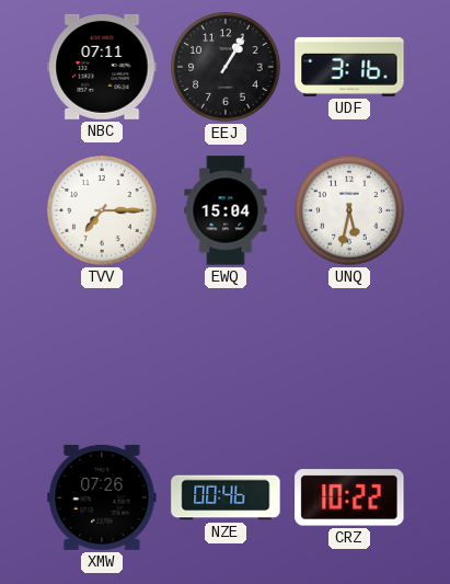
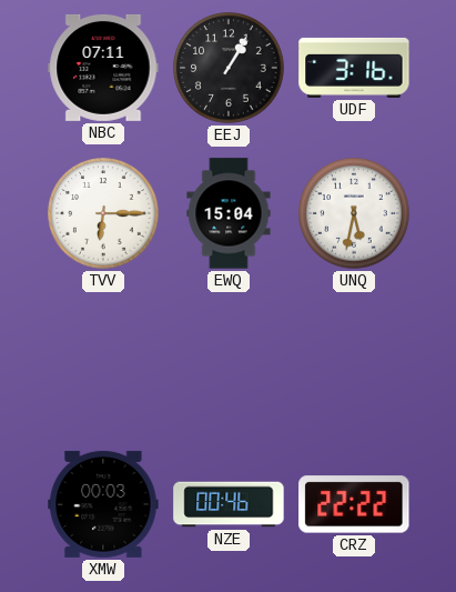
TVV: 7:15 -> 6:15
XMW: 07:26 -> 00:03
CRZ: 10:22 -> 22:22
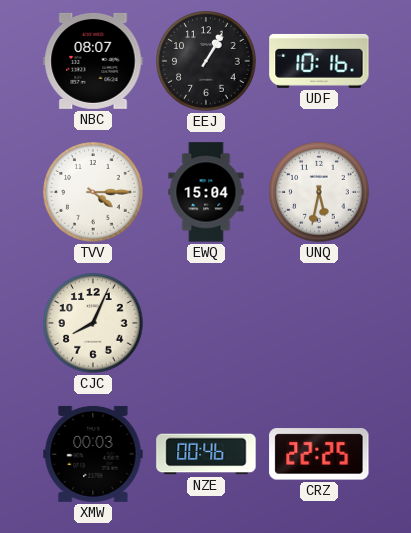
NBC: 07:11 -> 08:07
UDF: 3:16 -> 10:16
TVV: 6:15 -> 4:15
CJC: none -> 8:04
CRZ: 22:22 -> 22:25
